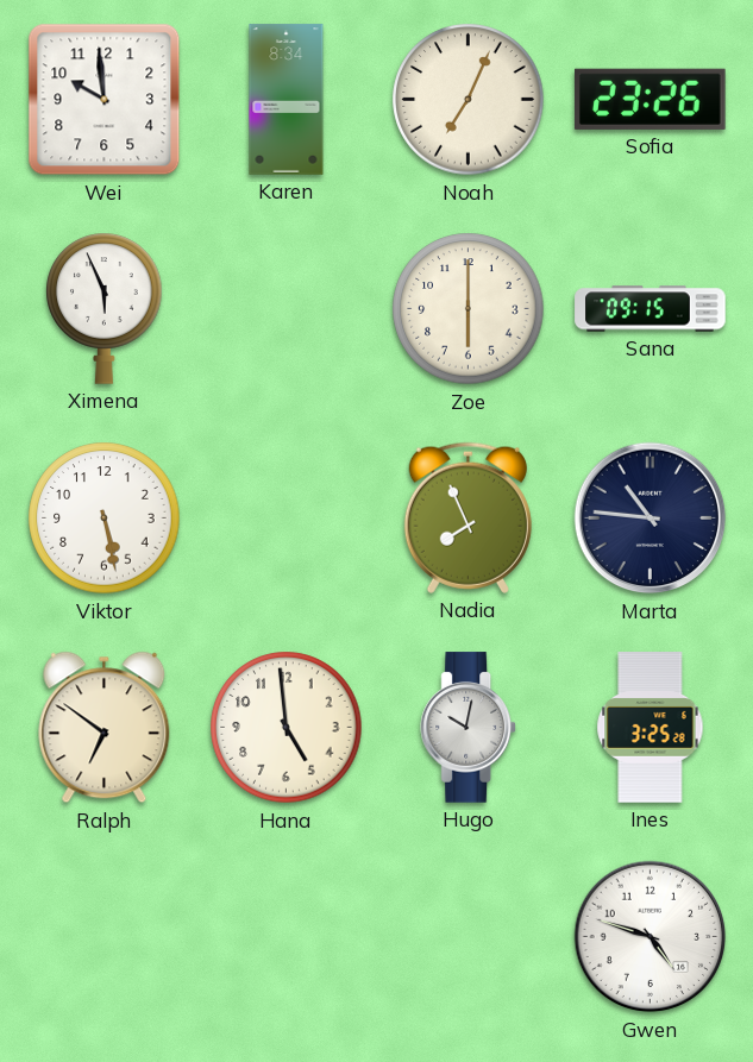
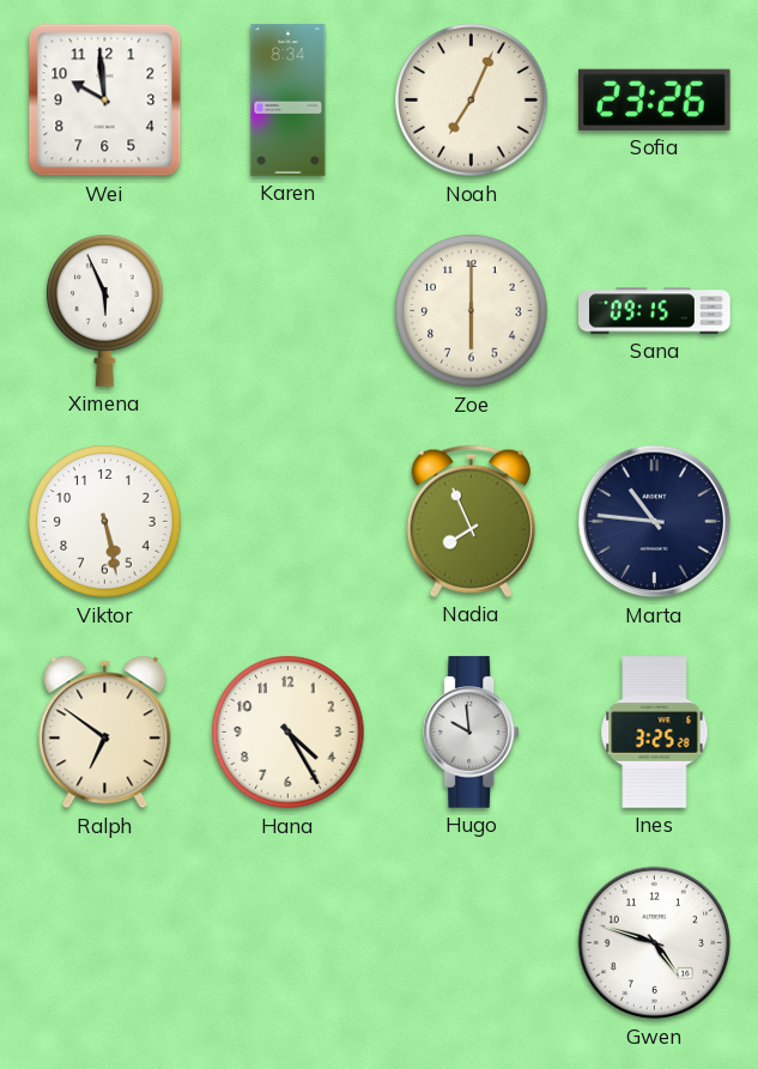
Hana: 4:59 -> 4:25
Hugo: 10:02 -> 9:59
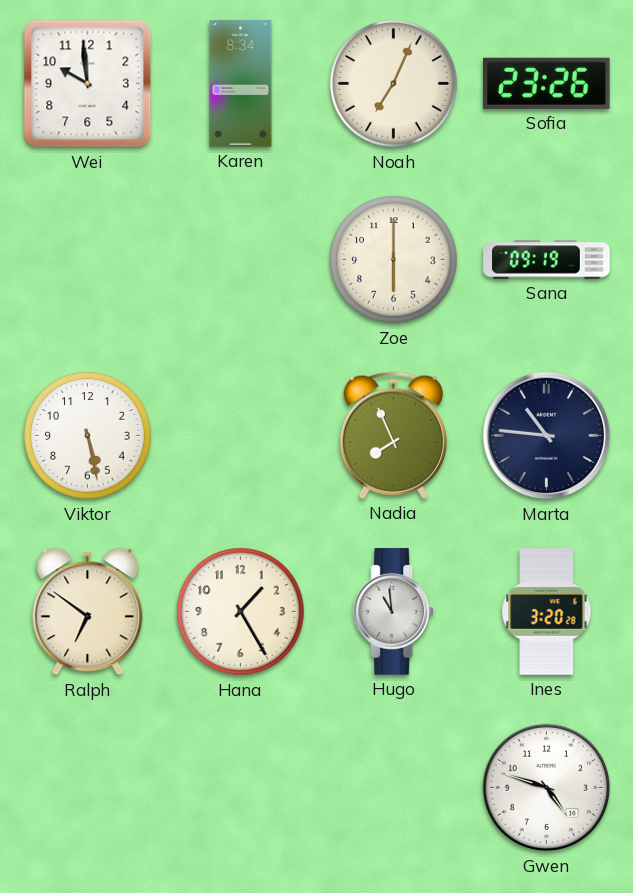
Ximena: 5:56 -> none
Sana: 09:15 -> 09:19
Hana: 4:25 -> 1:25
Hugo: 9:59 -> 10:59
Ines: 3:25 -> 3:20
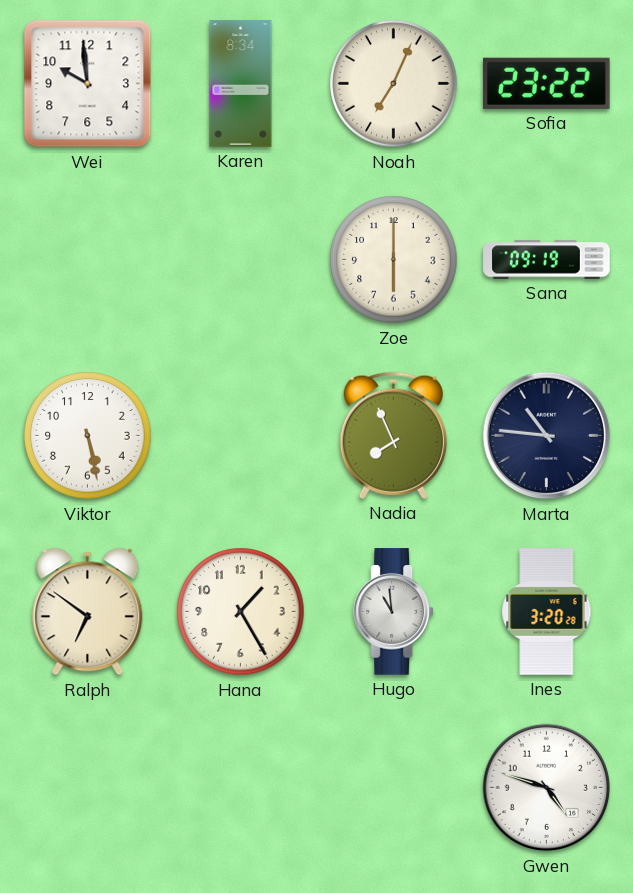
Sofia: 23:26 -> 23:22
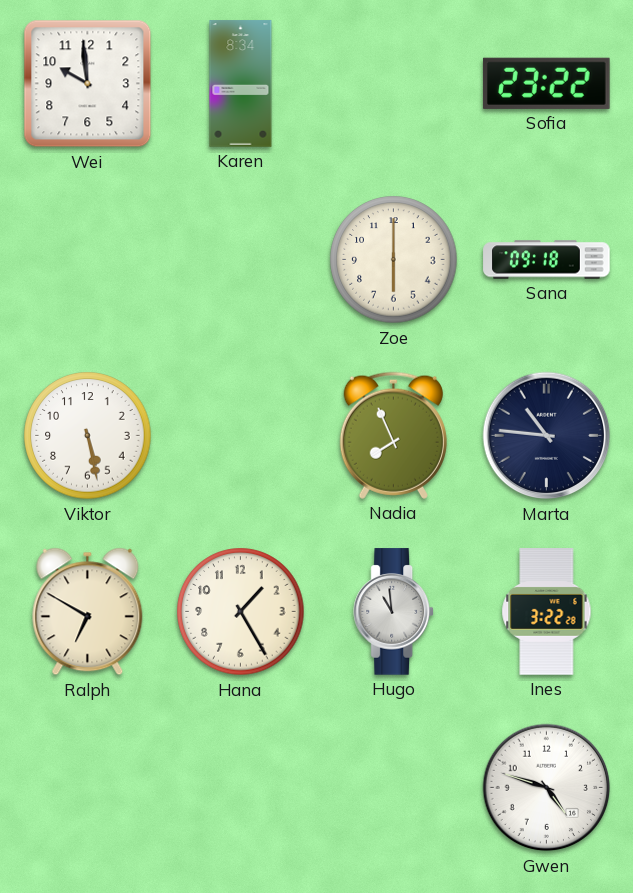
Noah: 7:04 -> none
Sana: 09:19 -> 09:18
Ralph: 6:51 -> 6:50
Ines: 3:20 -> 3:22
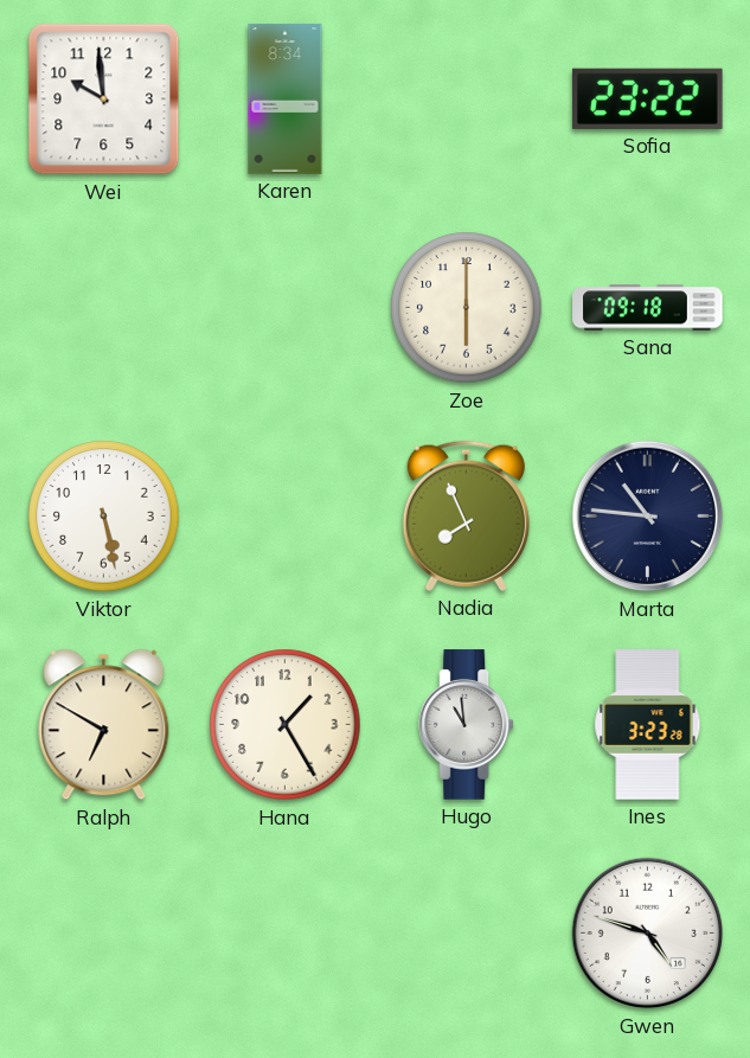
Ines: 3:22 -> 3:23
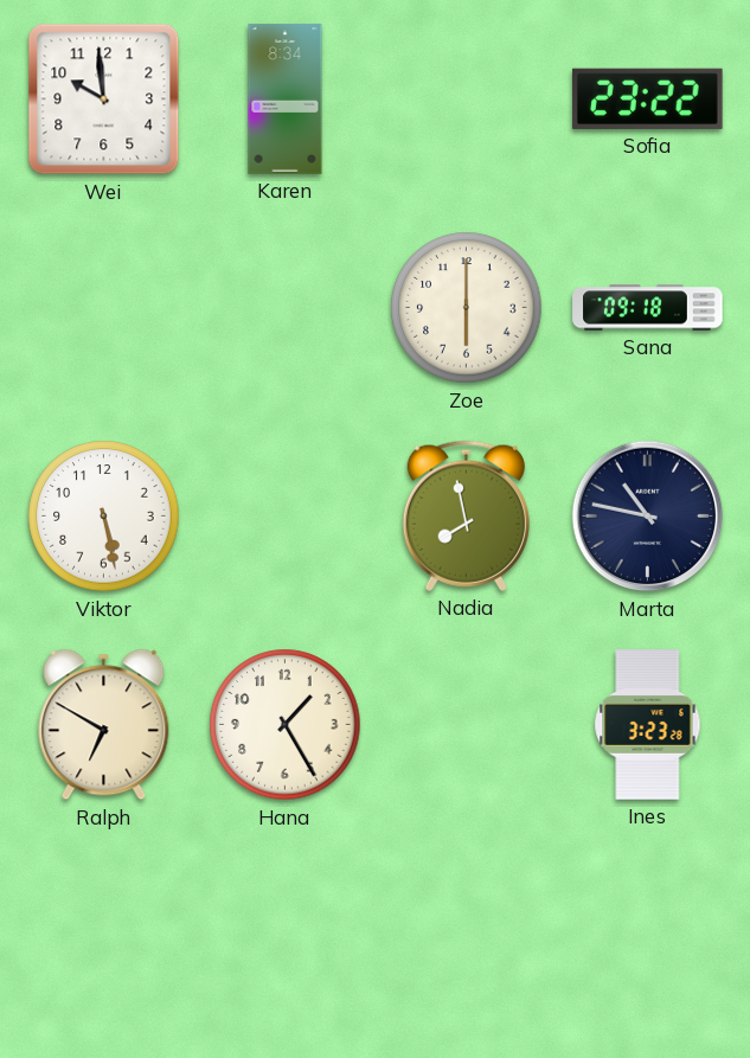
Nadia: 7:56 -> 7:58
Marta: 10:46 -> 10:47
Hugo: 10:59 -> none
Gwen: 4:48 -> none
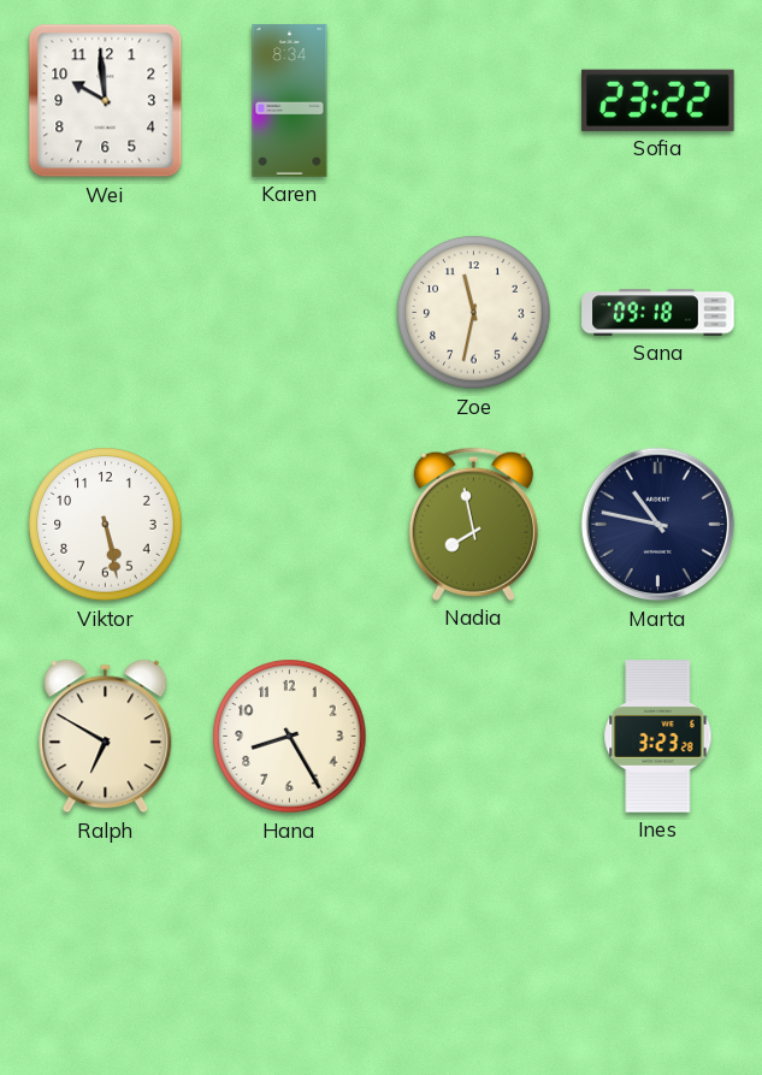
Zoe: 6:00 -> 11:32
Hana: 1:25 -> 8:25
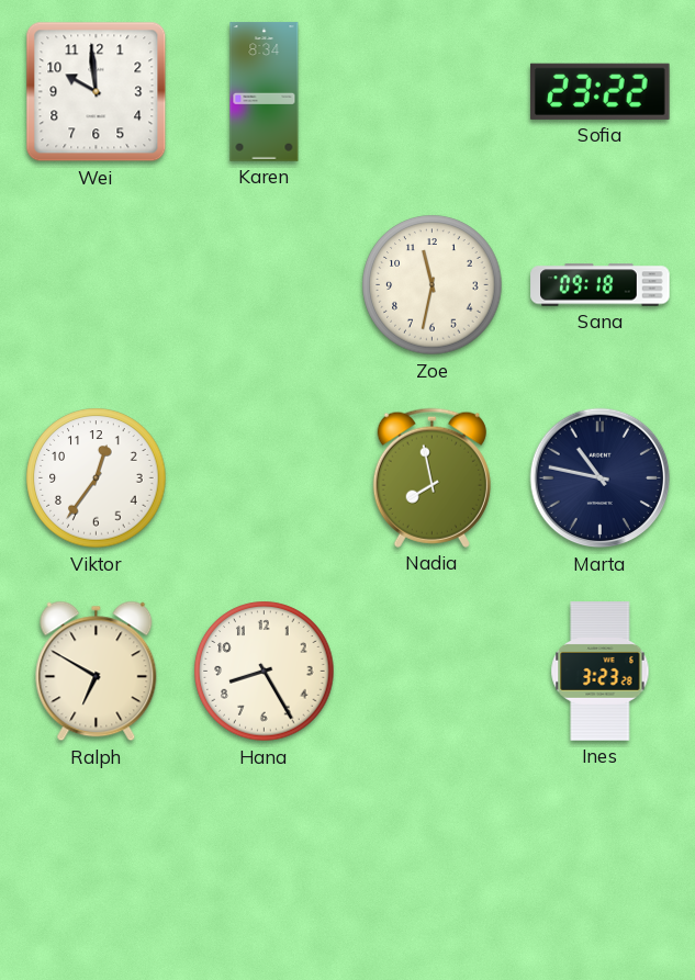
Viktor: 5:28 -> 12:36
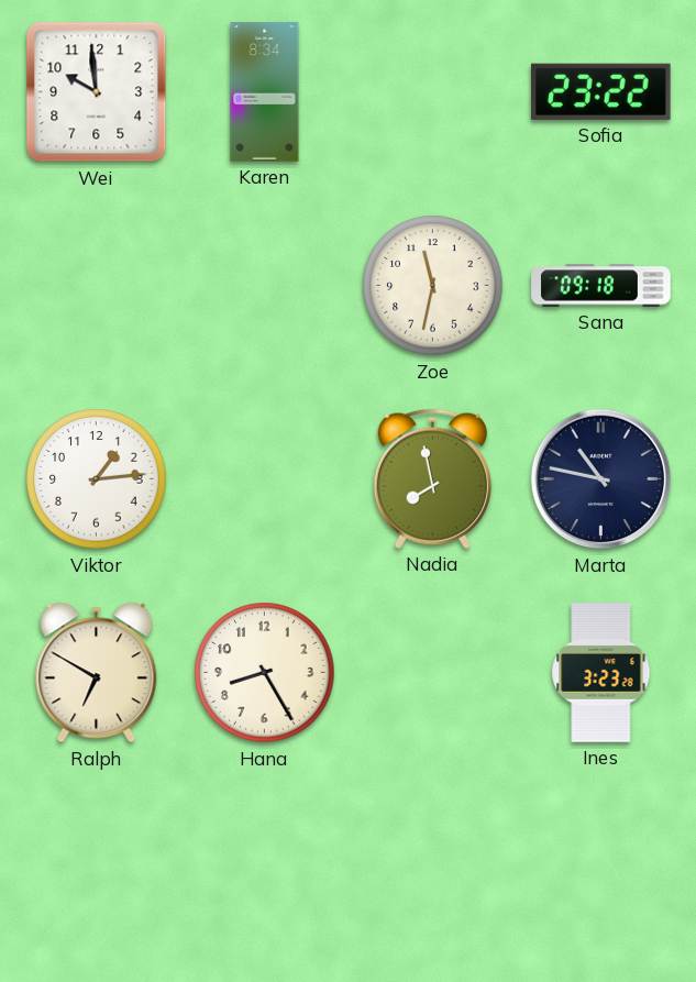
Viktor: 12:36 -> 1:14
